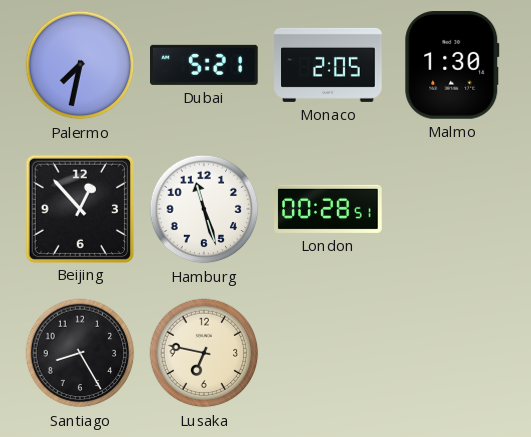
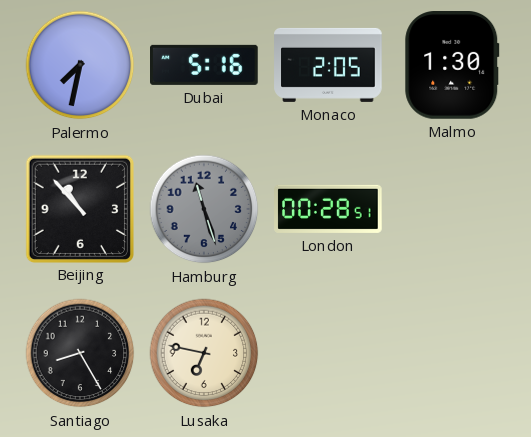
Dubai: 5:21 -> 5:16
Beijing: 12:53 -> 10:53
Hamburg dial: white -> grey
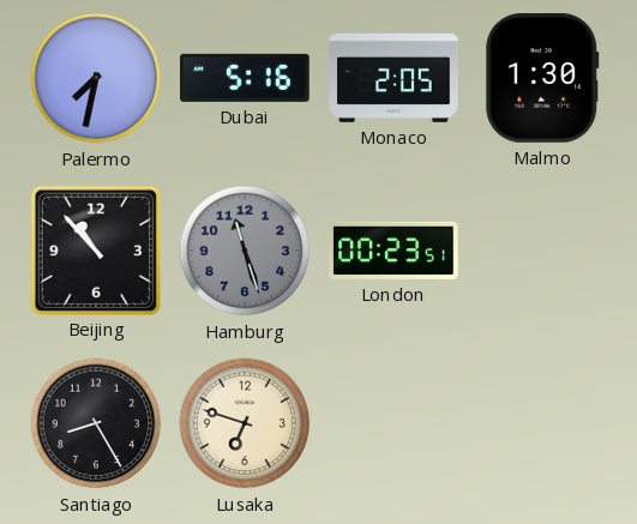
London: 00:28 -> 00:23
Lusaka: 6:47 -> 6:48
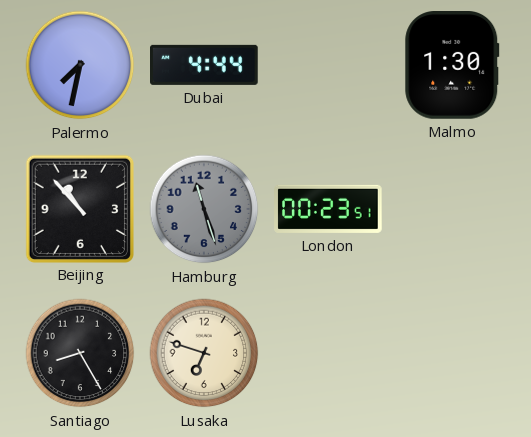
Dubai: 5:16 -> 4:44
Monaco: 2:05 -> none
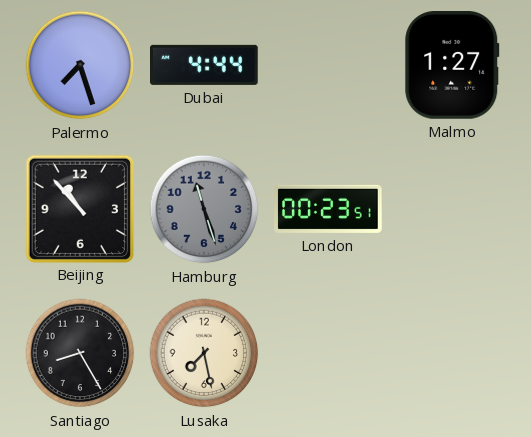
Palermo: 7:32 -> 7:27
Malmo: 1:30 -> 1:27
Lusaka: 6:48 -> 7:28
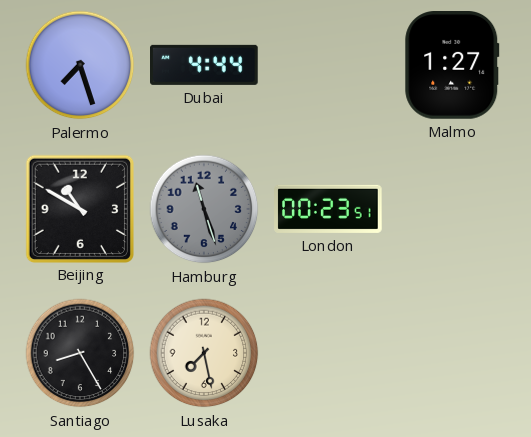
Beijing: 10:53 -> 10:50
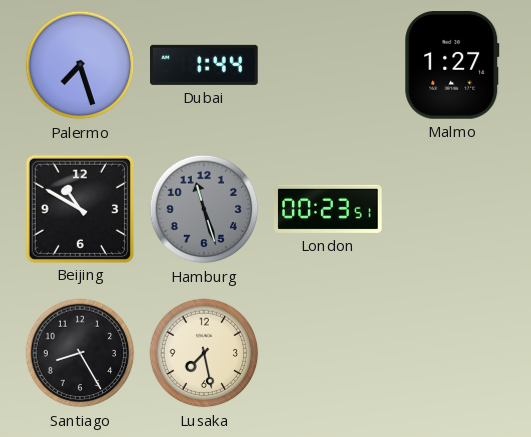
Dubai: 4:44 -> 1:44
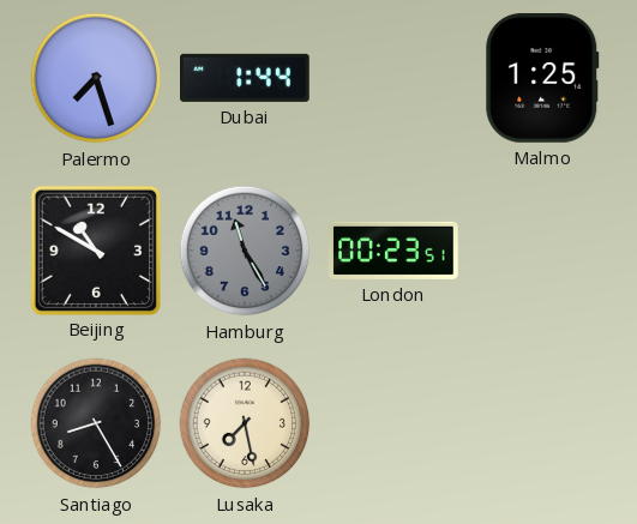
Malmo: 1:27 -> 1:25
Hamburg: 11:27 -> 11:25
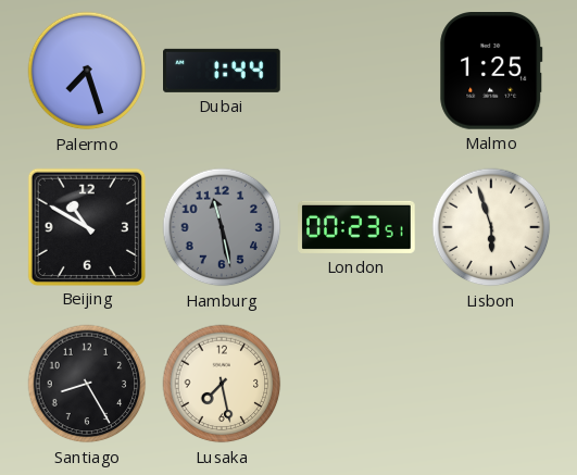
Hamburg: 11:25 -> 11:28
Lisbon: none -> 5:57
